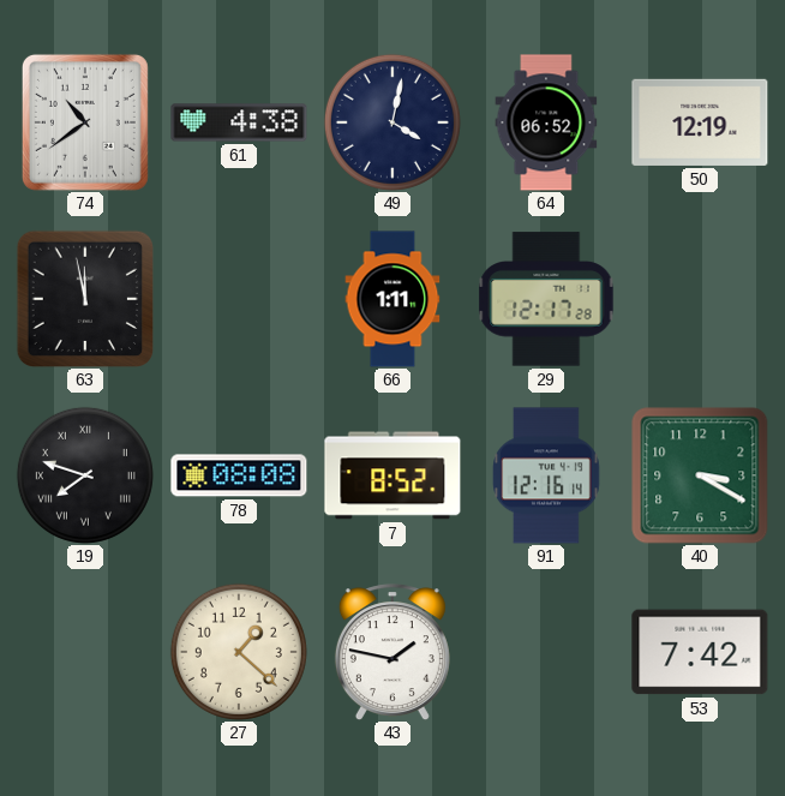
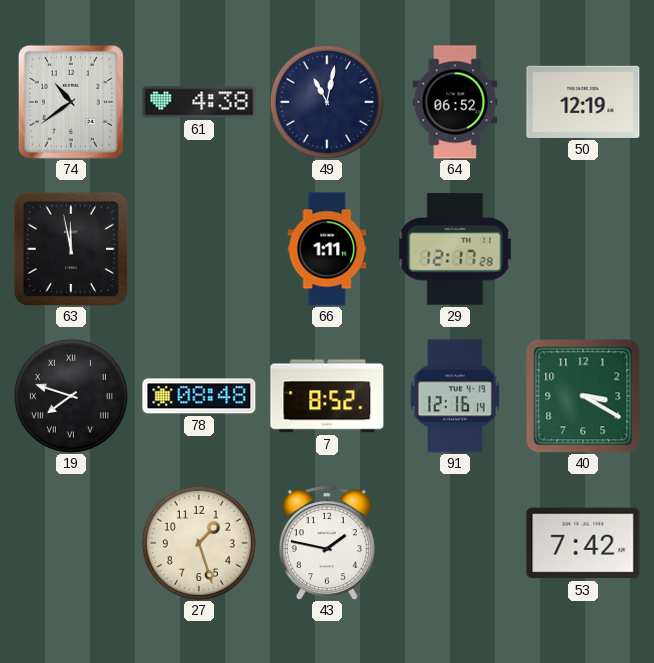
49: 4:02 -> 11:02
78: 08:08 -> 08:48
27: 1:22 -> 1:27
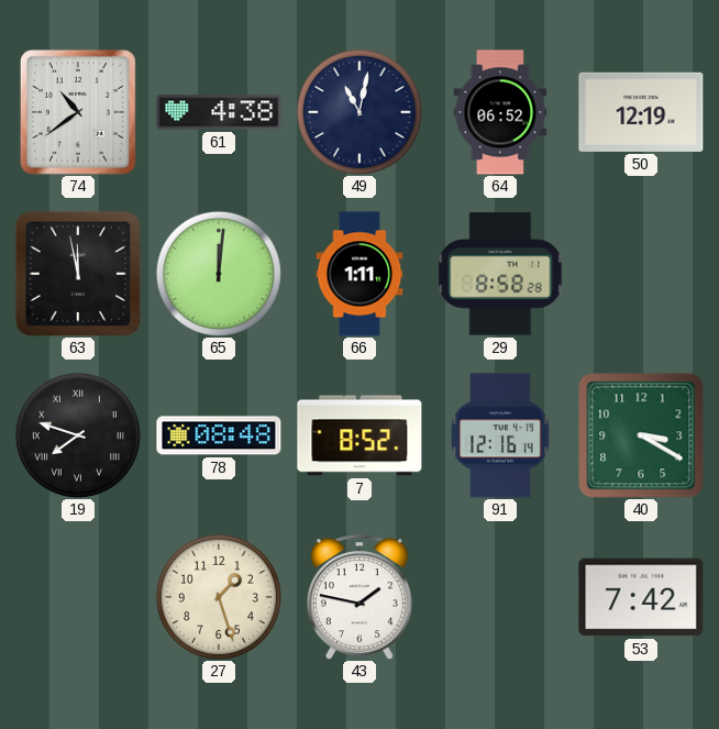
65: none -> 12:01
29: 12:17 -> 8:58
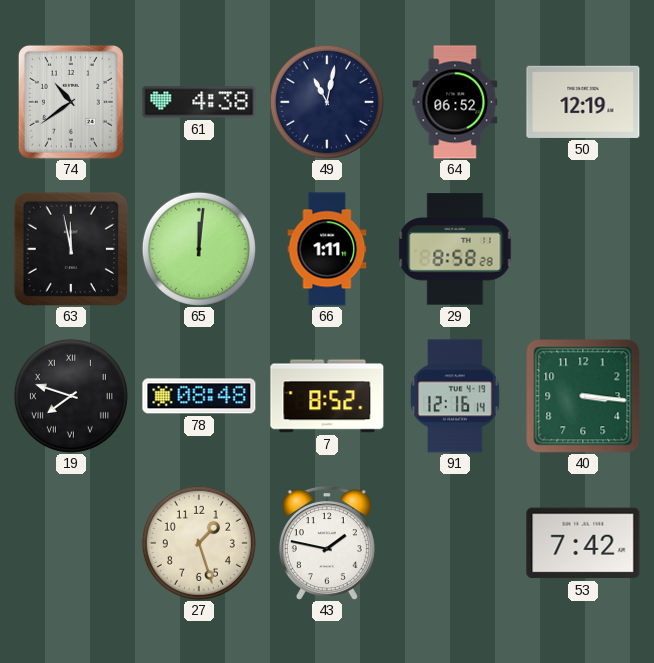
40: 3:20 -> 3:16
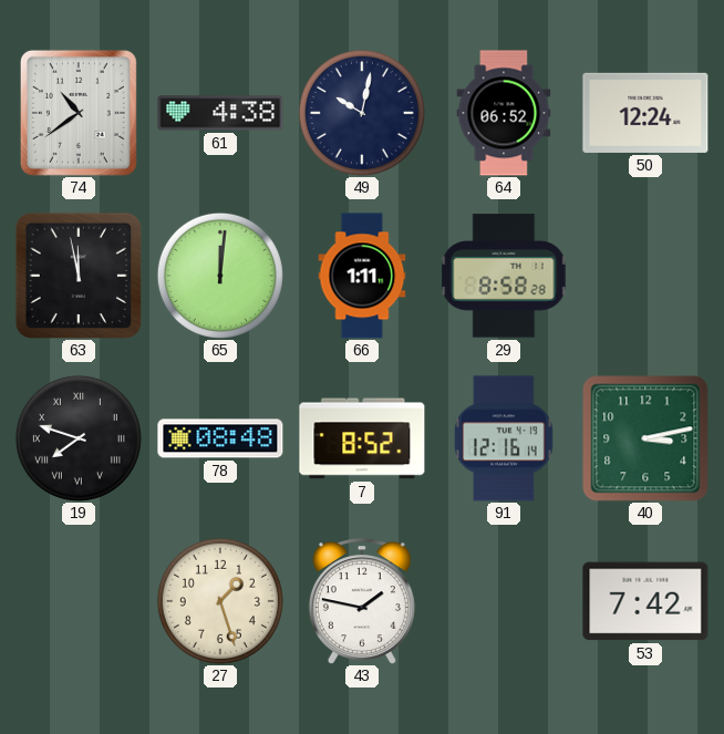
49: 11:02 -> 10:02
50: 12:19 -> 12:24
40: 3:16 -> 3:13
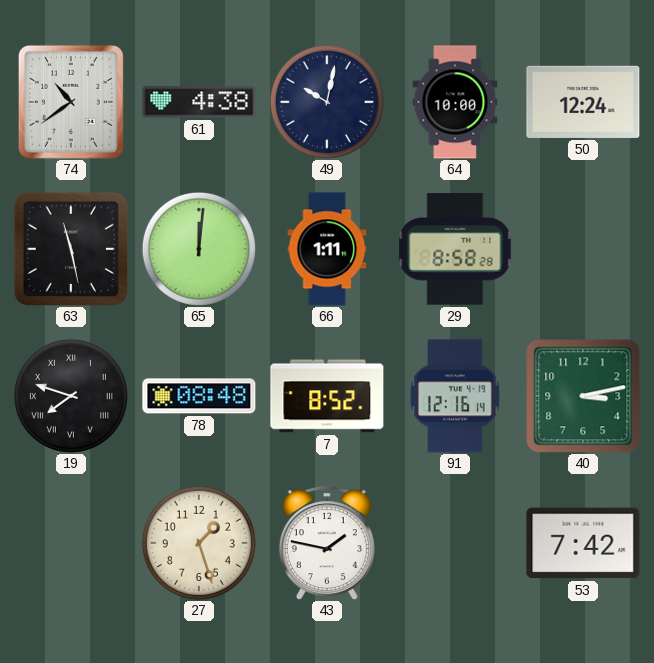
64: 06:52 -> 10:00
63: 11:58 -> 11:28
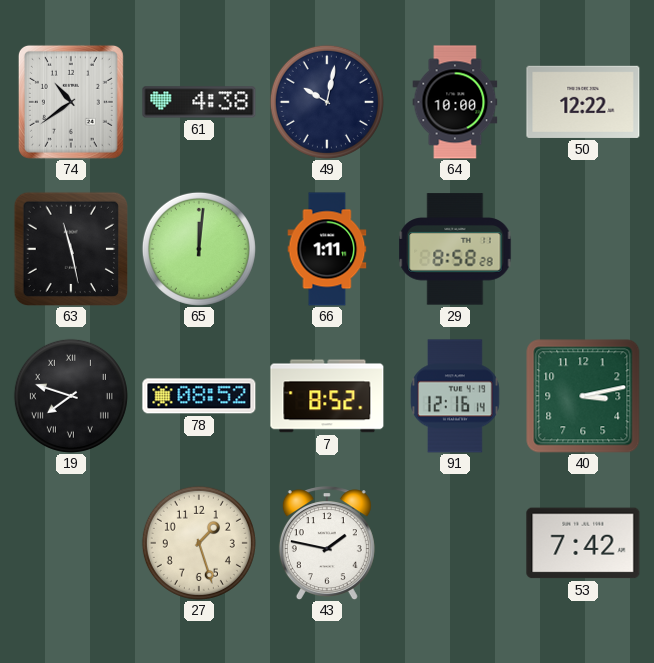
50: 12:24 -> 12:22
78: 08:48 -> 08:52
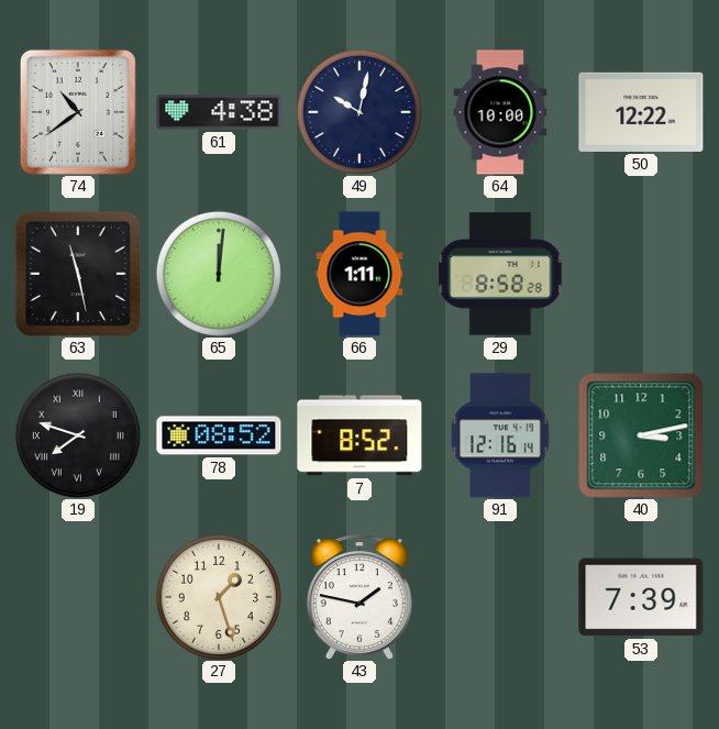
53: 7:42 -> 7:39
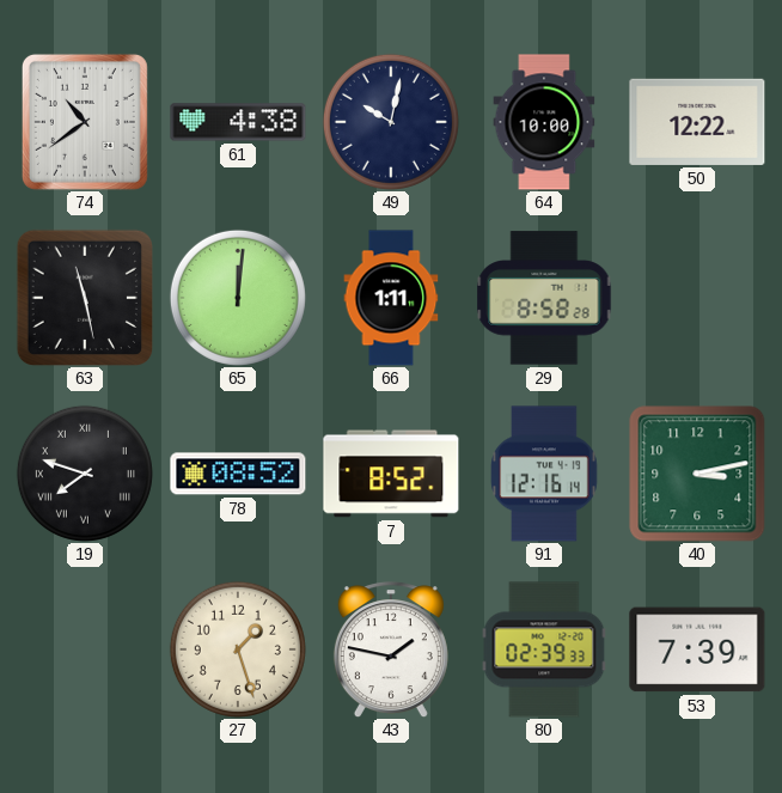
80: none -> 02:39
